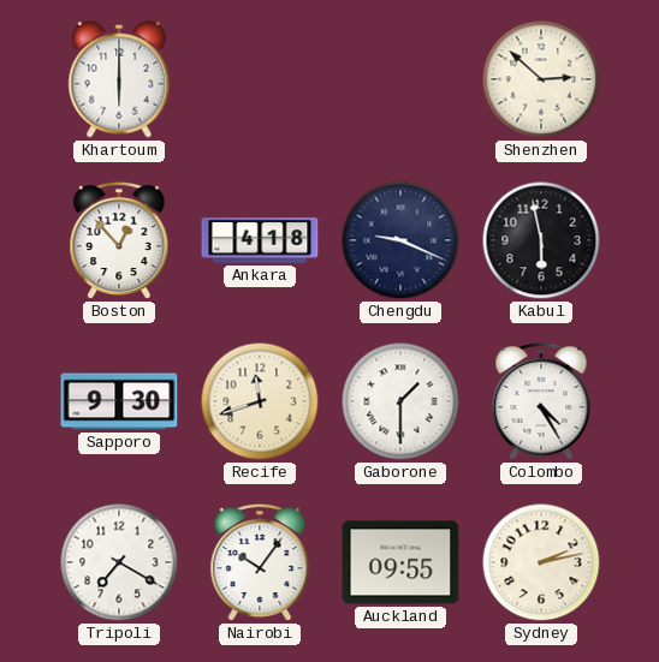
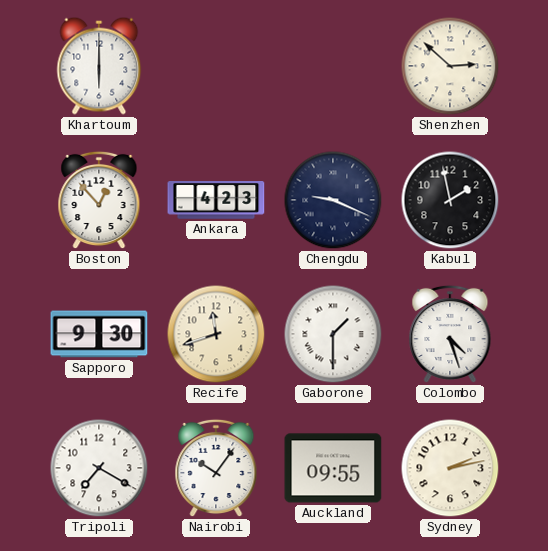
Ankara: 4:18 -> 4:23
Kabul: 5:58 -> 1:58
Colombo: 4:25 -> 4:27
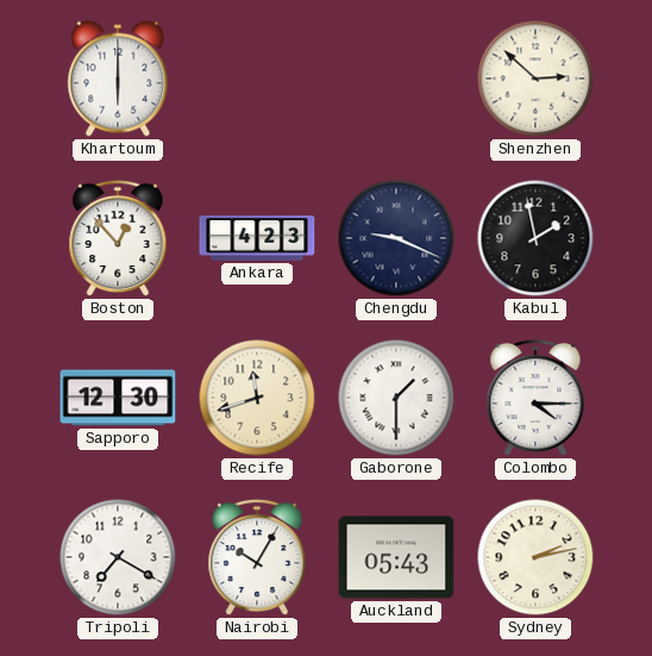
Sapporo: 9:30 -> 12:30
Colombo: 4:27 -> 4:15
Nairobi: 10:06 -> 10:05
Auckland: 09:55 -> 05:43
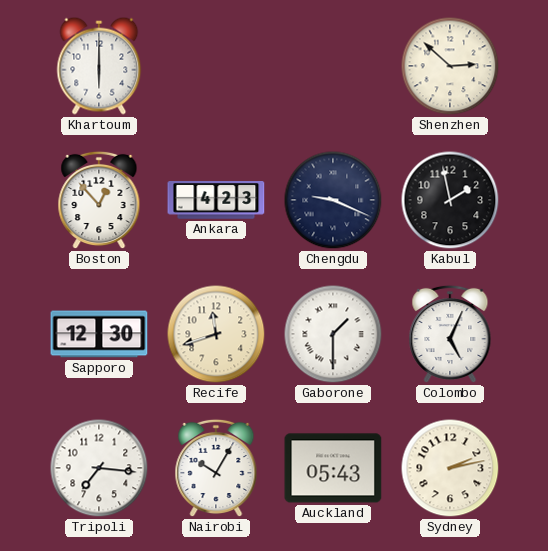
Colombo: 4:15 -> 5:04
Tripoli: 7:20 -> 7:16
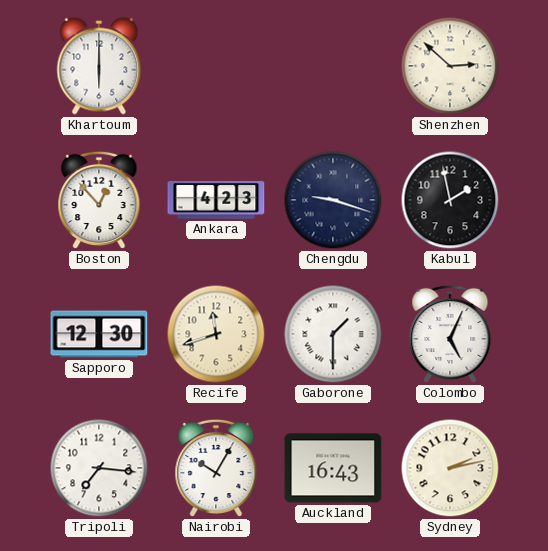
Chengdu: 9:19 -> 9:18
Auckland: 05:43 -> 16:43
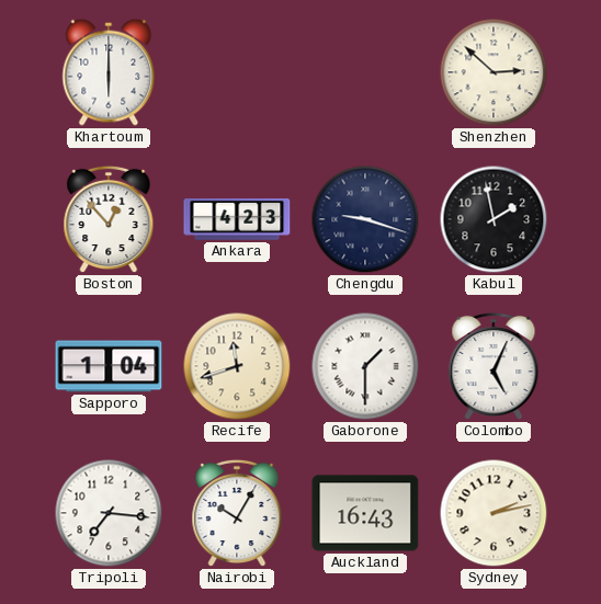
Sapporo: 12:30 -> 1:04
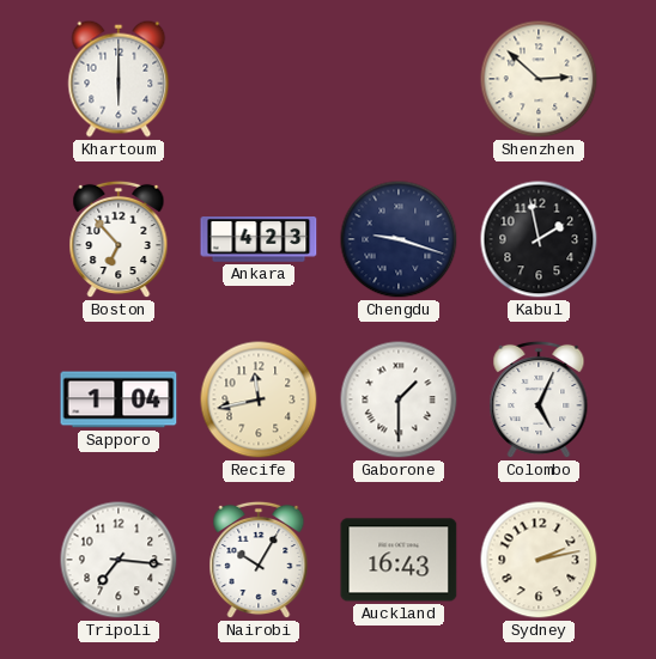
Boston: 12:53 -> 6:53
Recife: 11:42 -> 11:43
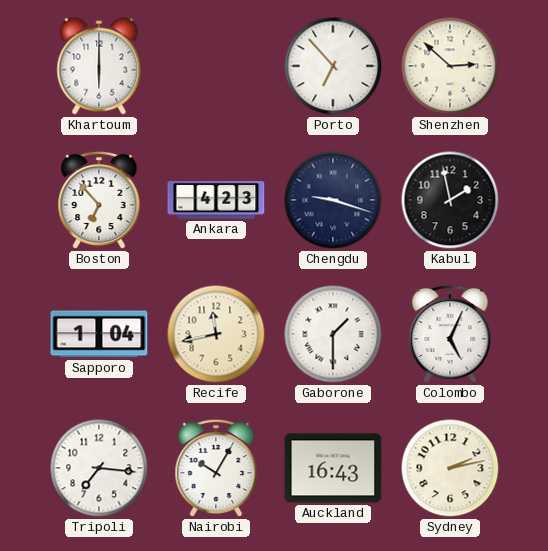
Porto: none -> 6:53
